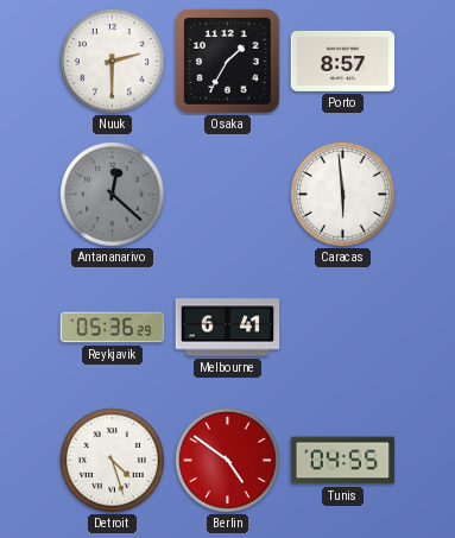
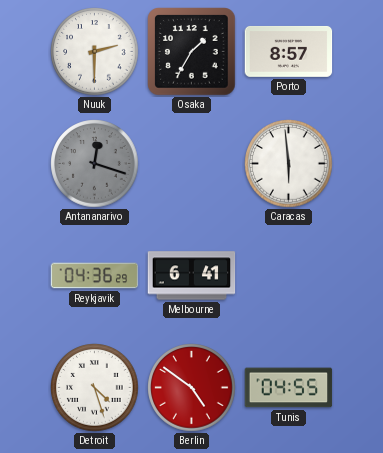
Antananarivo: 12:22 -> 12:18
Reykjavik: 05:36 -> 04:36
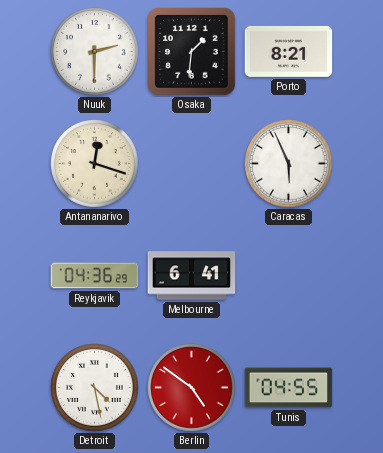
Osaka: 1:35 -> 1:31
Porto: 8:57 -> 8:21
Antananarivo dial: grey -> cream
Caracas: 5:59 -> 5:56
Detroit: 4:27 -> 4:28
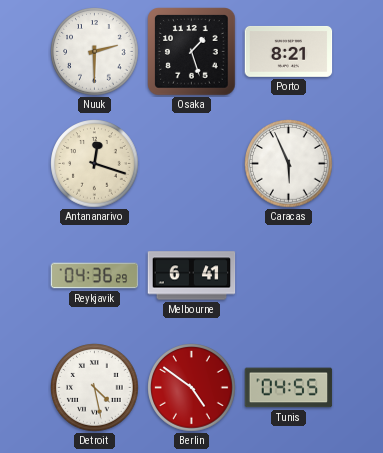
Osaka: 1:31 -> 1:27
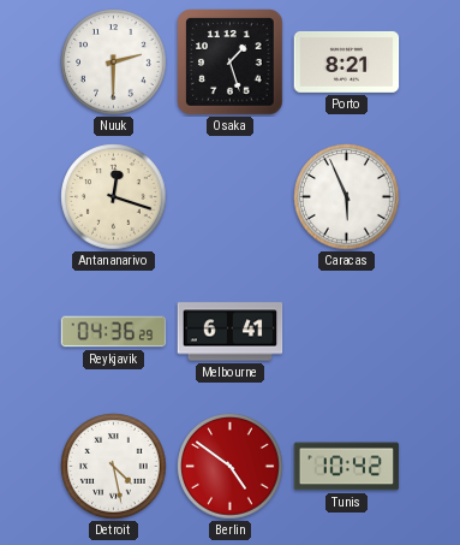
Tunis: 04:55 -> 10:42
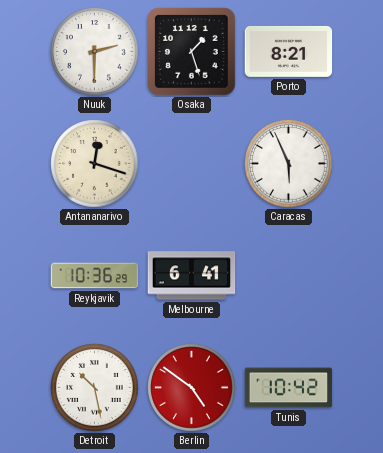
Reykjavik: 04:36 -> 10:36
Detroit: 4:28 -> 10:28
